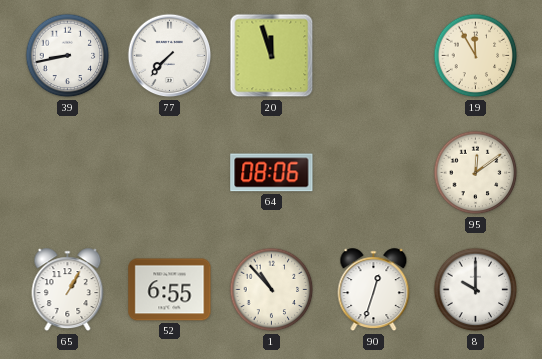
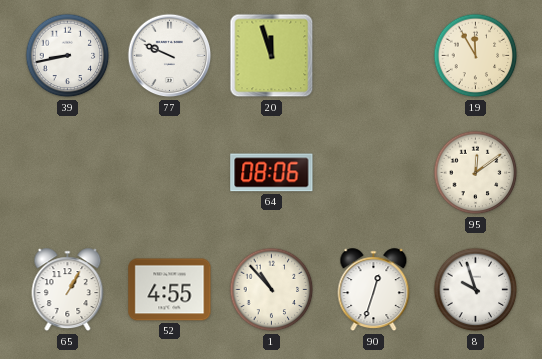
77: 7:37 -> 9:49
52: 6:55 -> 4:55
8: 10:00 -> 9:57
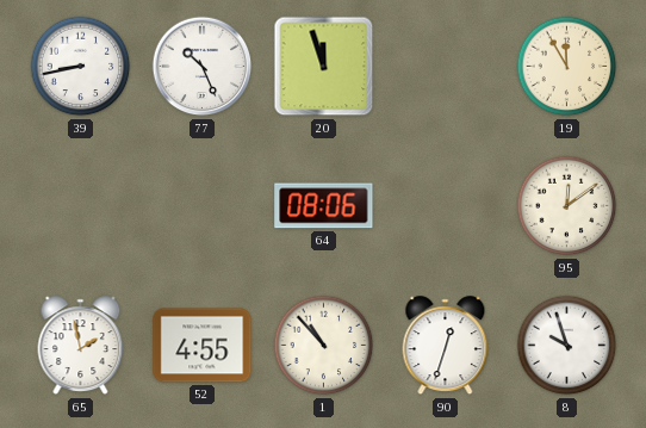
77: 9:49 -> 10:26
65: 1:05 -> 1:58
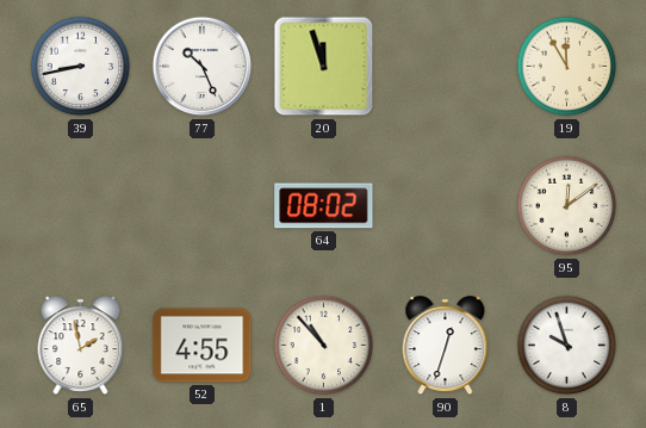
64: 08:06 -> 08:02
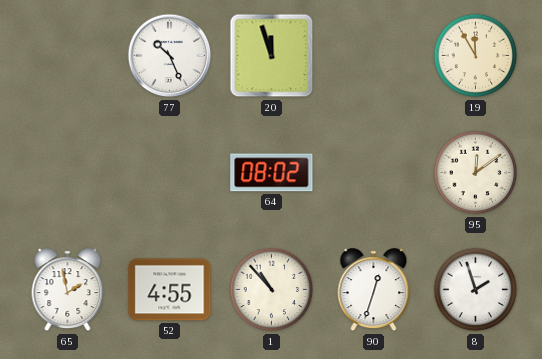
39: 8:43 -> none
8: 9:57 -> 1:57
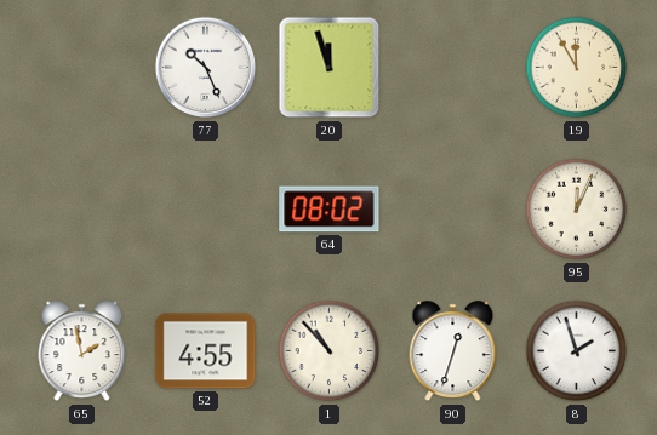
95: 12:09 -> 12:04
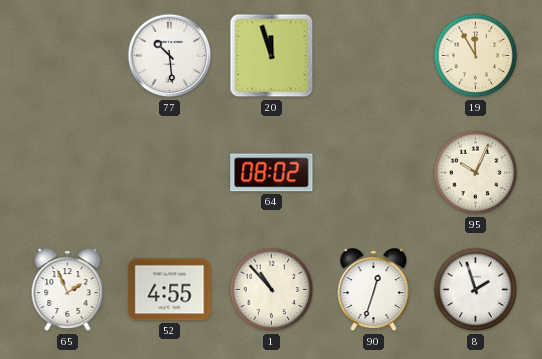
77: 10:26 -> 10:29
95: 12:04 -> 10:04
65: 1:58 -> 1:56
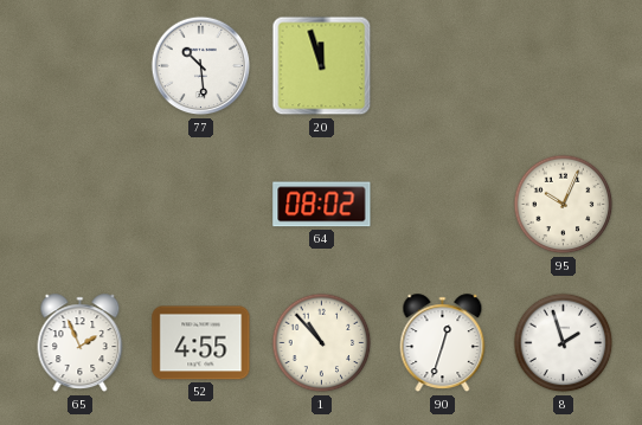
19: 11:55 -> none
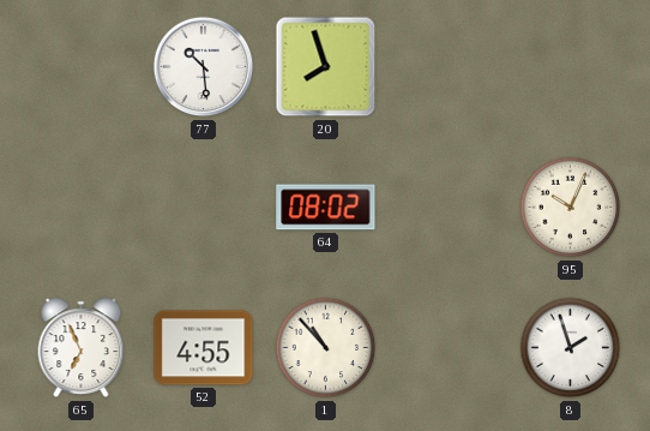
20: 11:57 -> 7:57
65: 1:56 -> 6:56
90: 12:33 -> none
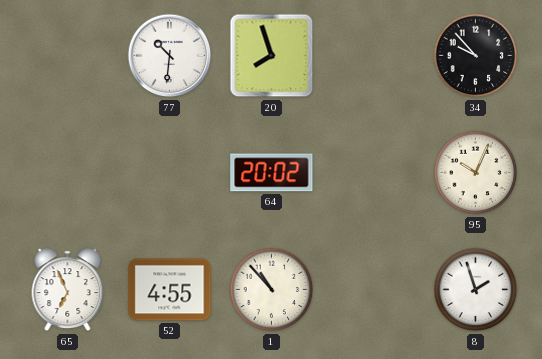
77: 10:29 -> 10:31
34: none -> 9:53
64: 08:02 -> 20:02
